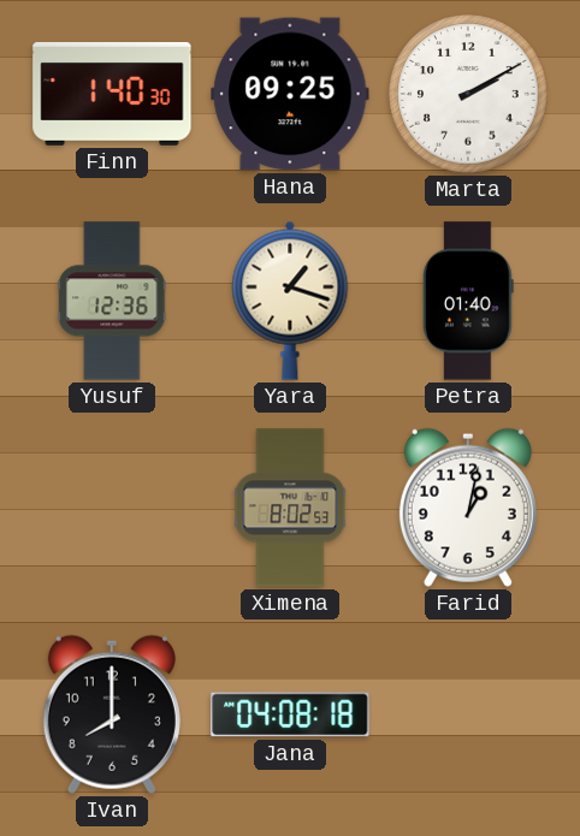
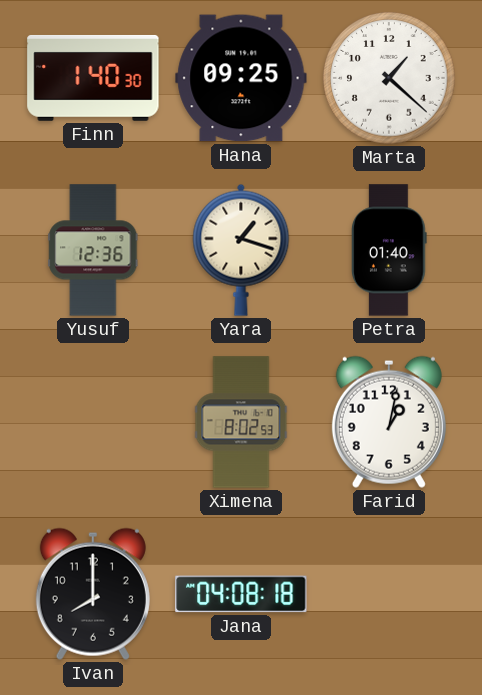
Marta: 2:10 -> 1:22
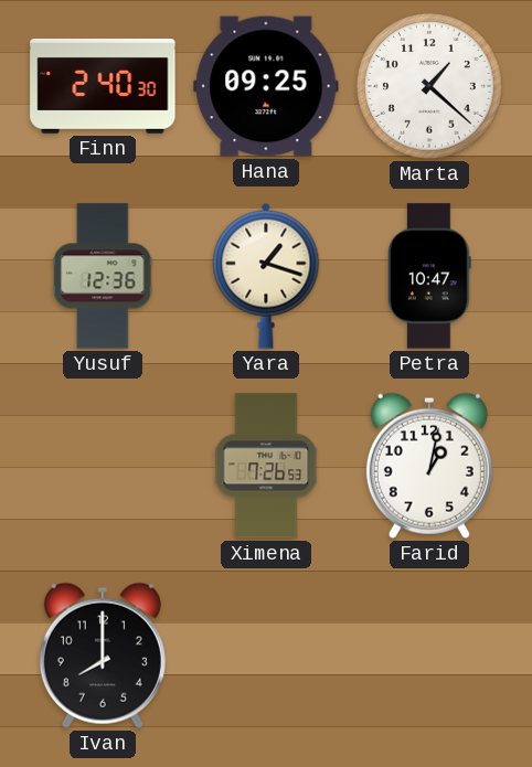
Finn: 1:40 -> 2:40
Petra: 01:40 -> 10:47
Ximena: 8:02 -> 7:26
Jana: 04:08 -> none
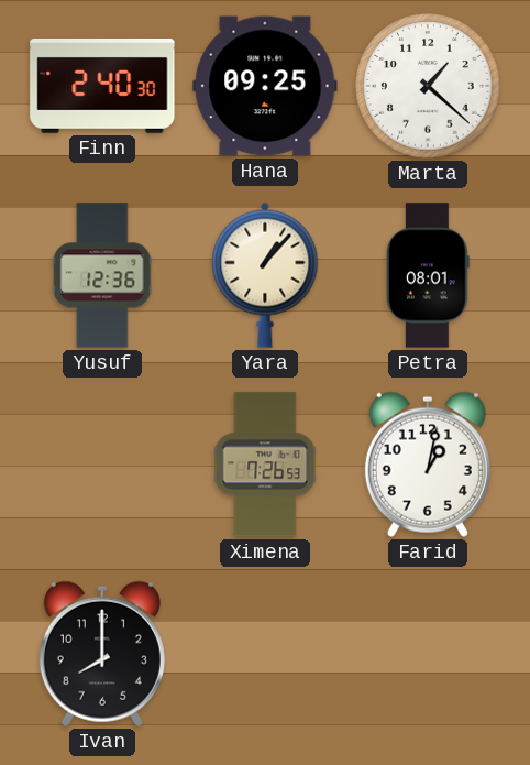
Yara: 1:18 -> 1:07
Petra: 10:47 -> 08:01
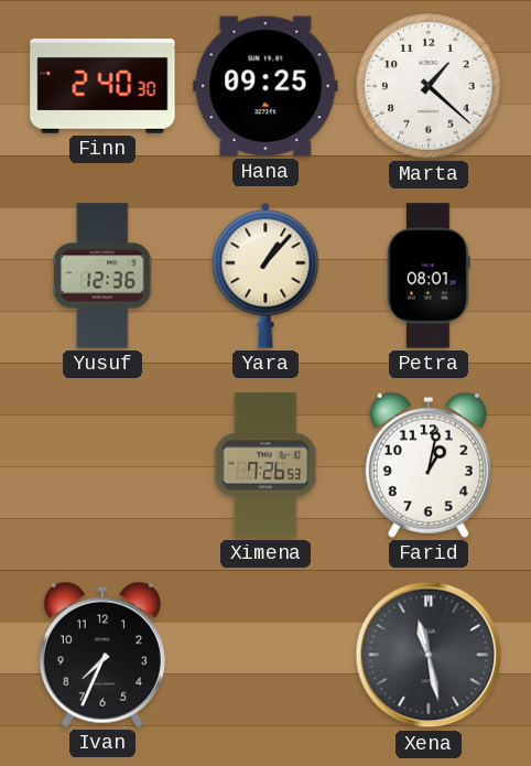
Ivan: 8:00 -> 7:34
Xena: none -> 11:28
